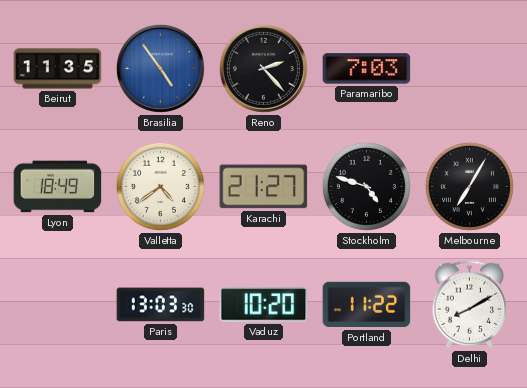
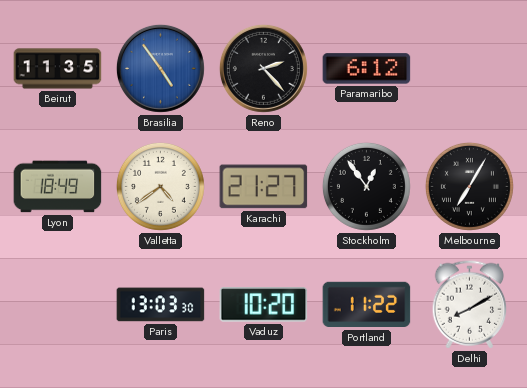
Paramaribo: 7:03 -> 6:12
Stockholm: 4:48 -> 12:54
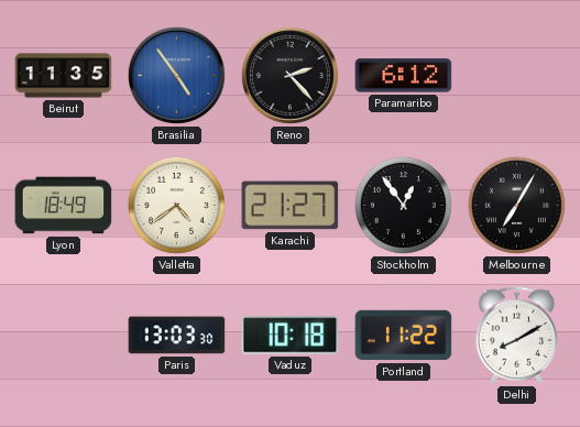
Vaduz: 10:20 -> 10:18
